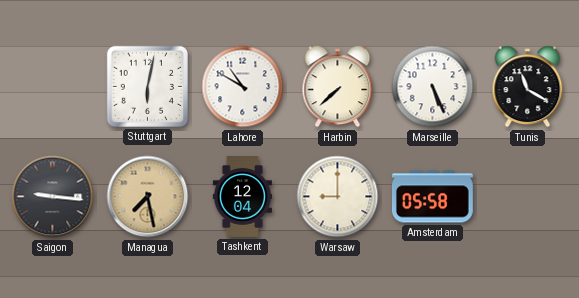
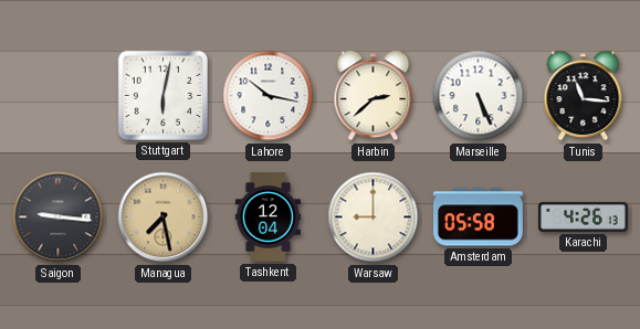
Lahore: 10:50 -> 10:17
Harbin: 7:38 -> 2:38
Tunis: 11:20 -> 11:16
Karachi: none -> 4:26
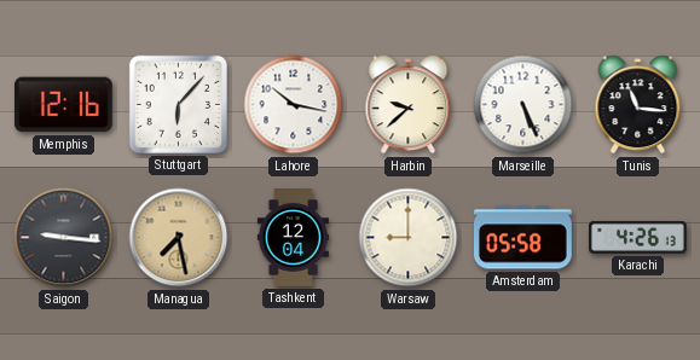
Memphis: none -> 12:16
Stuttgart: 6:02 -> 6:07
Harbin: 2:38 -> 9:38
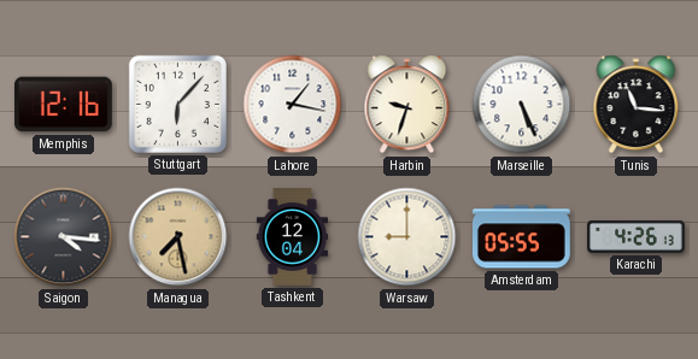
Lahore: 10:17 -> 1:17
Harbin: 9:38 -> 9:33
Saigon: 9:16 -> 4:16
Amsterdam: 05:58 -> 05:55
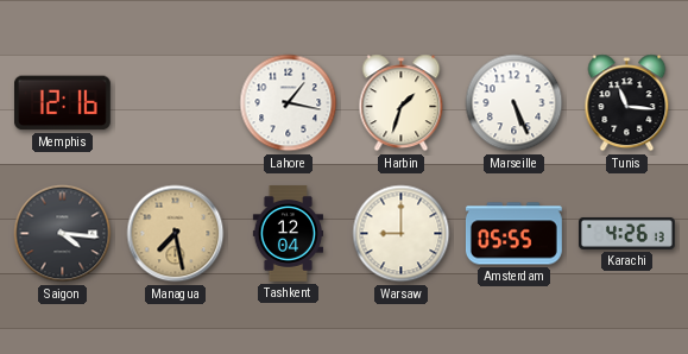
Stuttgart: 6:07 -> none
Harbin: 9:33 -> 1:33
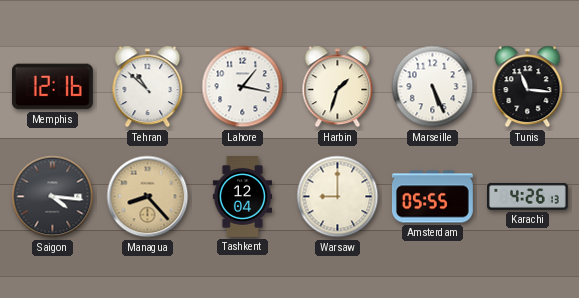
Tehran: none -> 10:52
Managua: 7:28 -> 8:23
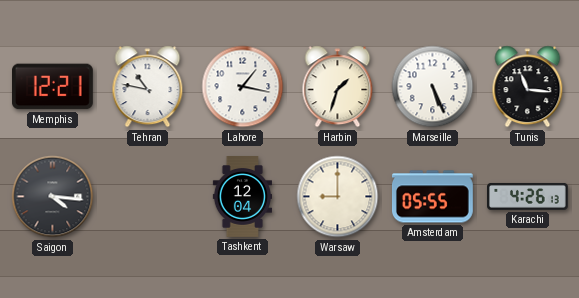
Memphis: 12:16 -> 12:21
Tehran: 10:52 -> 10:47
Managua: 8:23 -> none
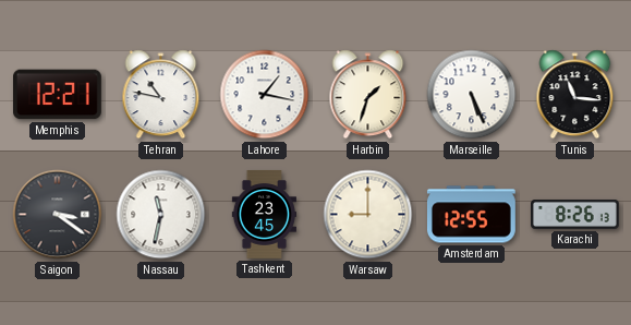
Saigon: 4:16 -> 3:21
Nassau: none -> 11:32
Tashkent: 12:04 -> 23:45
Amsterdam: 05:55 -> 12:55
Karachi: 4:26 -> 8:26
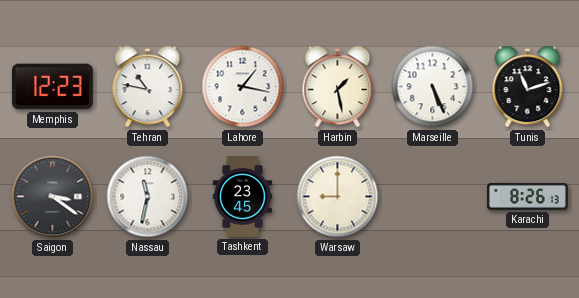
Memphis: 12:21 -> 12:23
Harbin: 1:33 -> 1:28
Tunis: 11:16 -> 11:12
Amsterdam: 12:55 -> none
